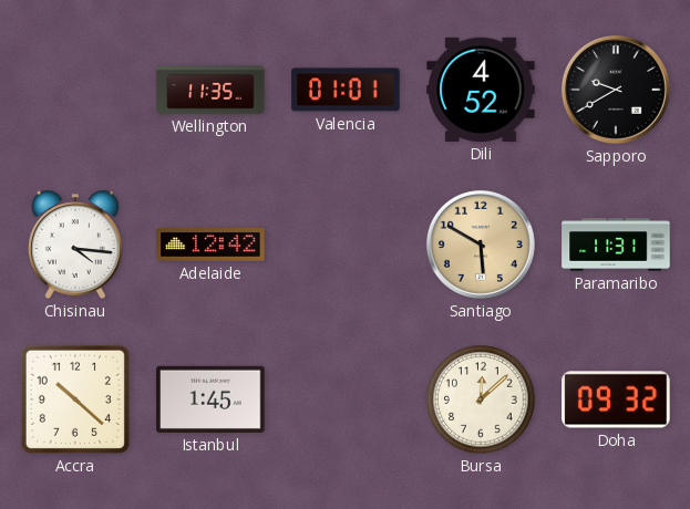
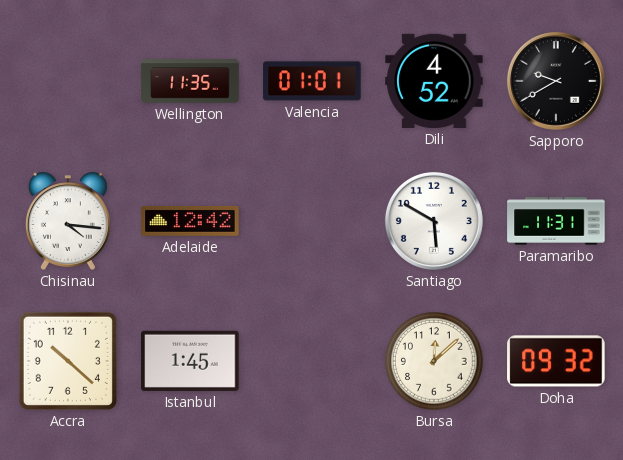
Santiago dial: champagne -> white
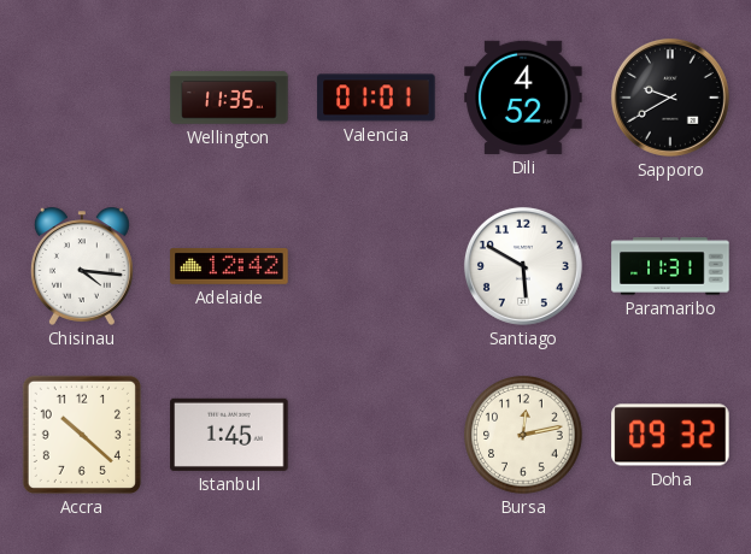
Bursa: 12:08 -> 12:13
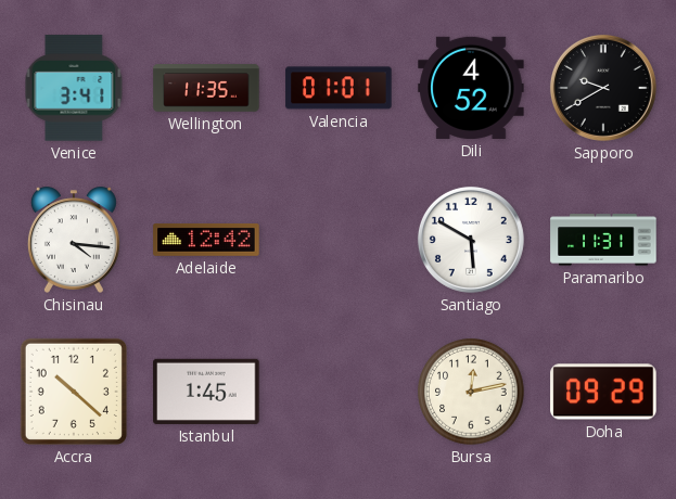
Venice: none -> 3:41
Doha: 09:32 -> 09:29
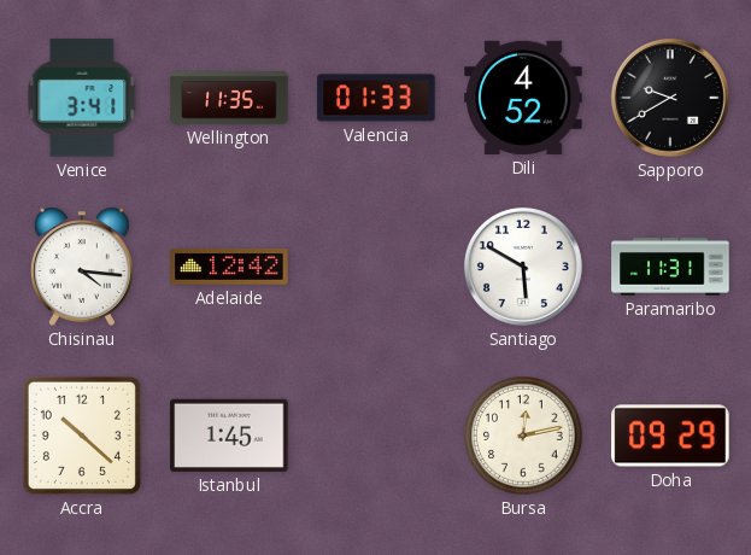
Valencia: 01:01 -> 01:33
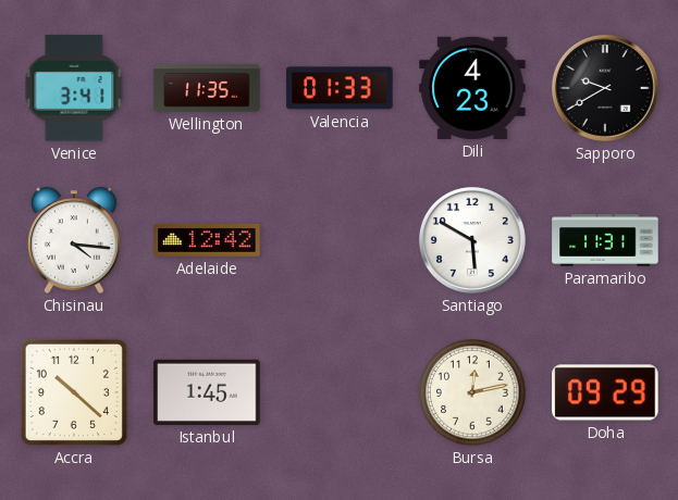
Dili: 4:52 -> 4:23
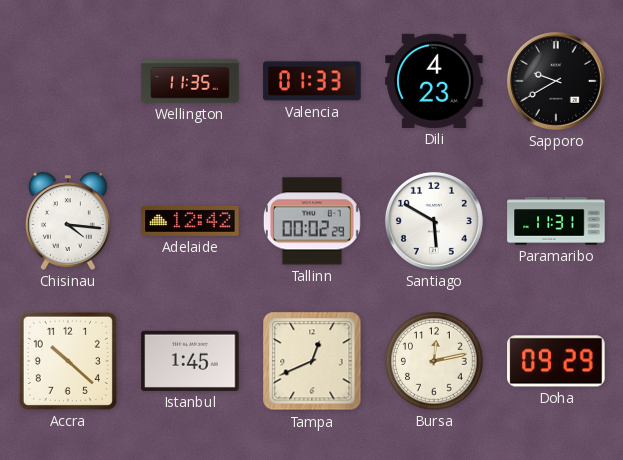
Venice: 3:41 -> none
Tallinn: none -> 00:02
Tampa: none -> 12:41
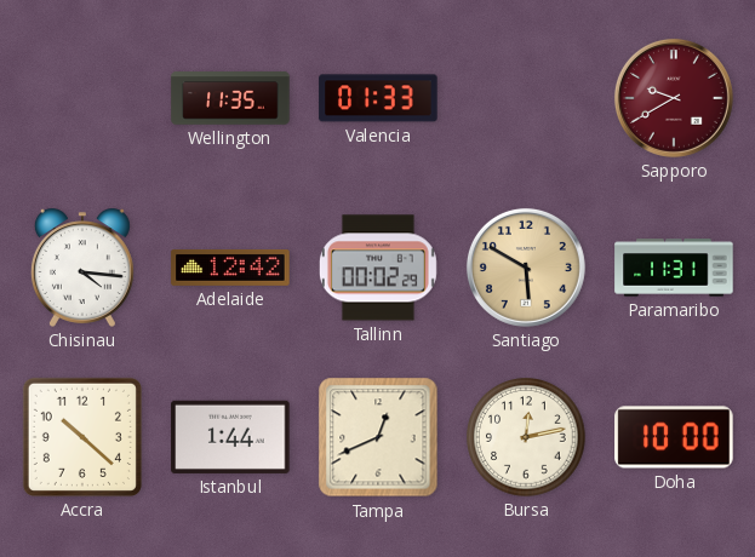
Dili: 4:23 -> none
Sapporo dial: black -> burgundy
Santiago dial: white -> champagne
Istanbul: 1:45 -> 1:44
Doha: 09:29 -> 10:00
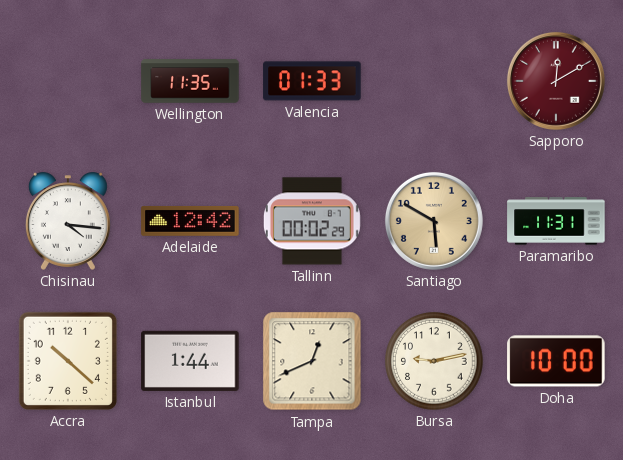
Sapporo: 9:40 -> 12:10
Bursa: 12:13 -> 9:13
